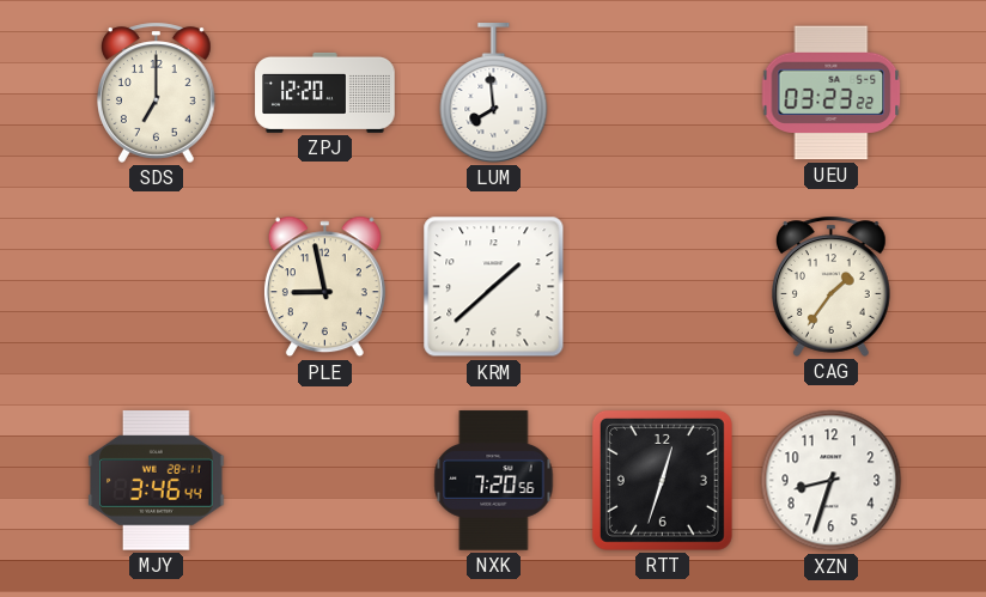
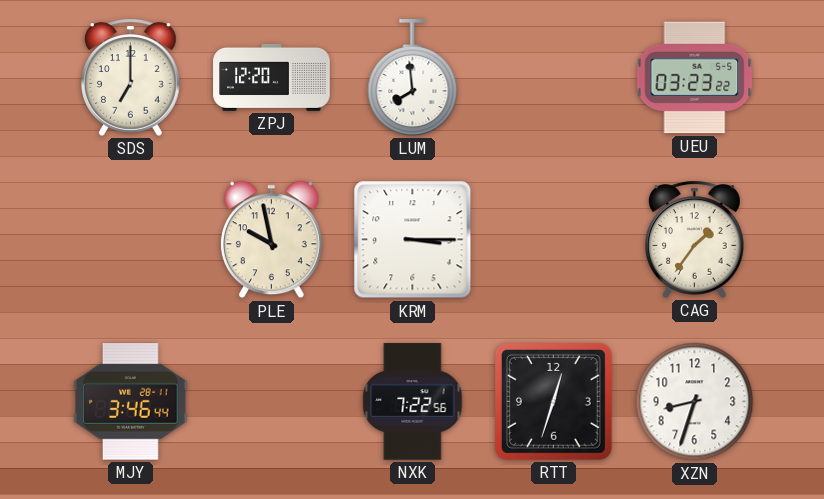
PLE: 8:58 -> 9:58
KRM: 1:38 -> 3:15
NXK: 7:20 -> 7:22
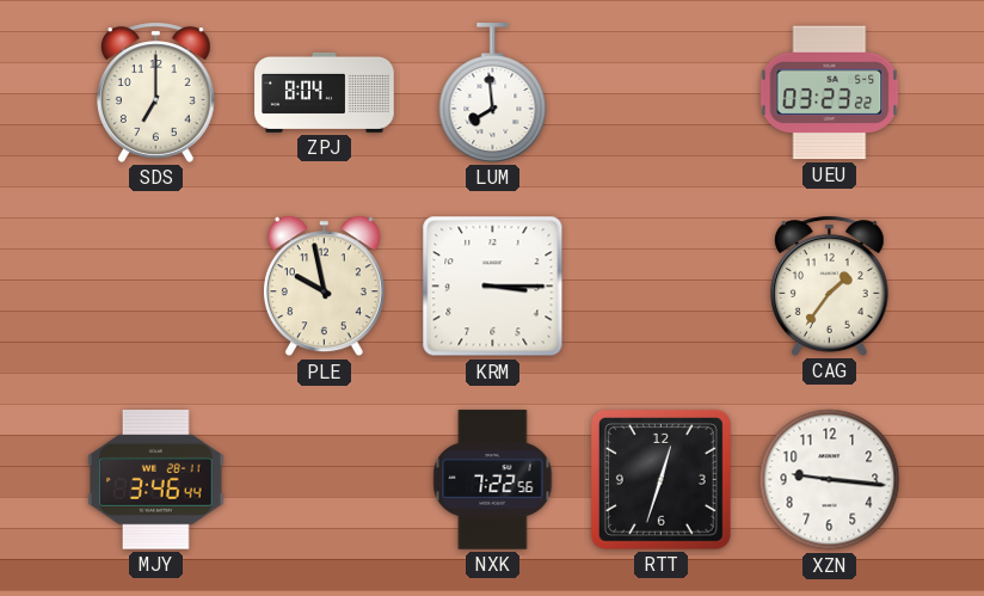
ZPJ: 12:20 -> 8:04
XZN: 8:33 -> 9:16
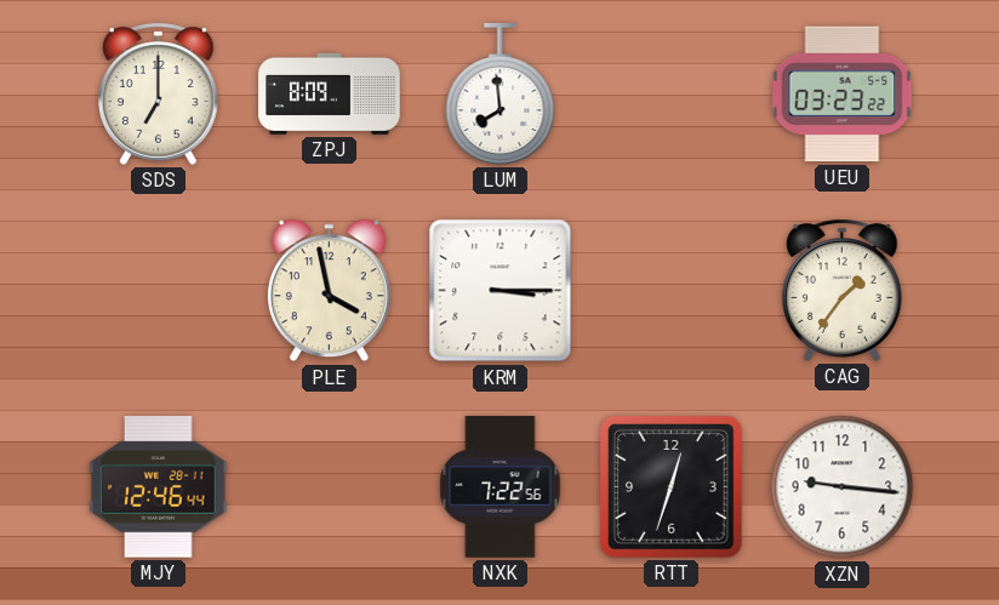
ZPJ: 8:04 -> 8:09
PLE: 9:58 -> 3:58
MJY: 3:46 -> 12:46
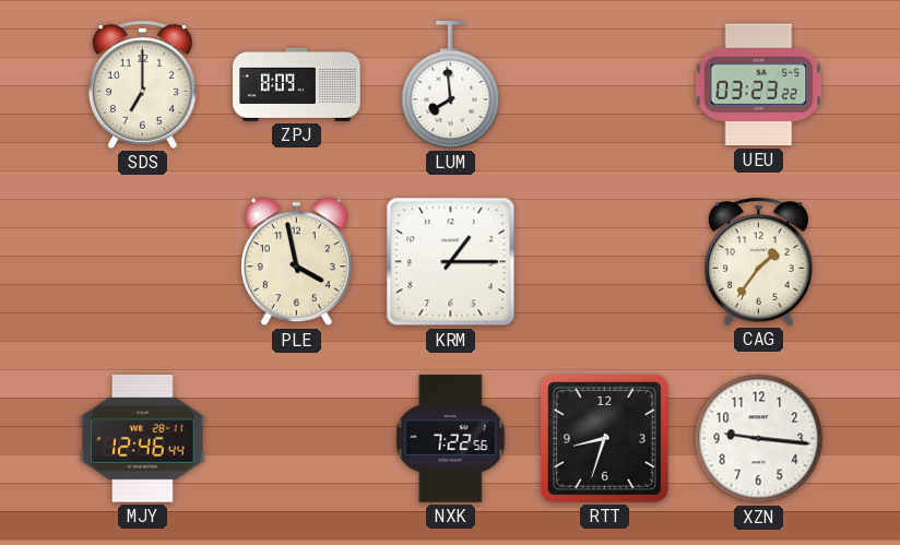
KRM: 3:15 -> 1:15
RTT: 12:33 -> 8:33
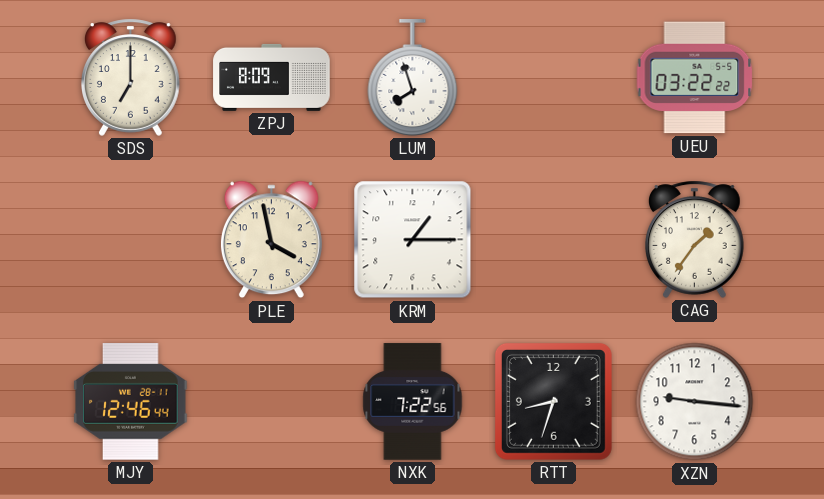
LUM: 7:59 -> 7:57
UEU: 03:23 -> 03:22
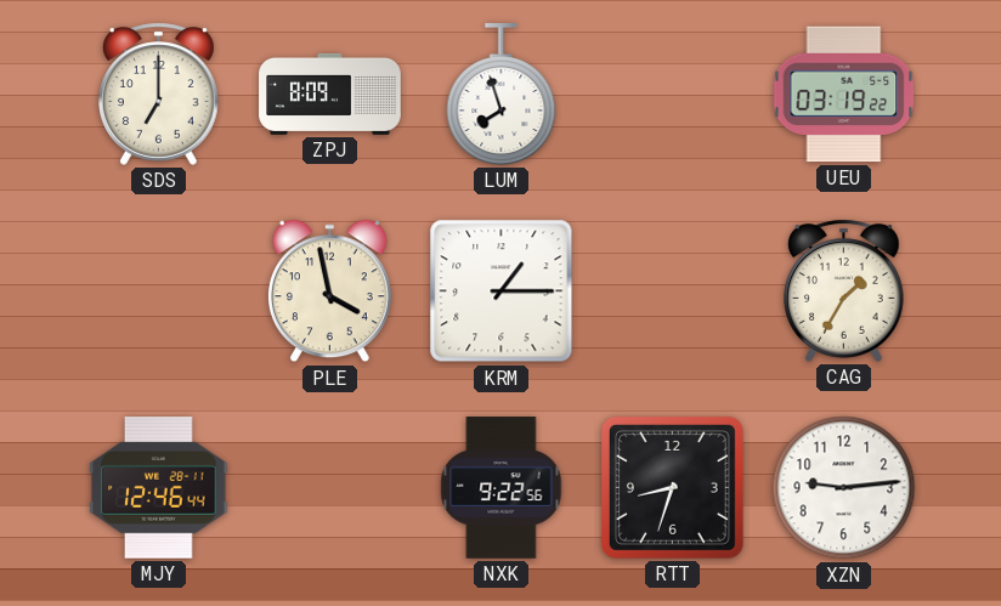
UEU: 03:22 -> 03:19
CAG: 1:36 -> 1:35
NXK: 7:22 -> 9:22
XZN: 9:16 -> 9:14
